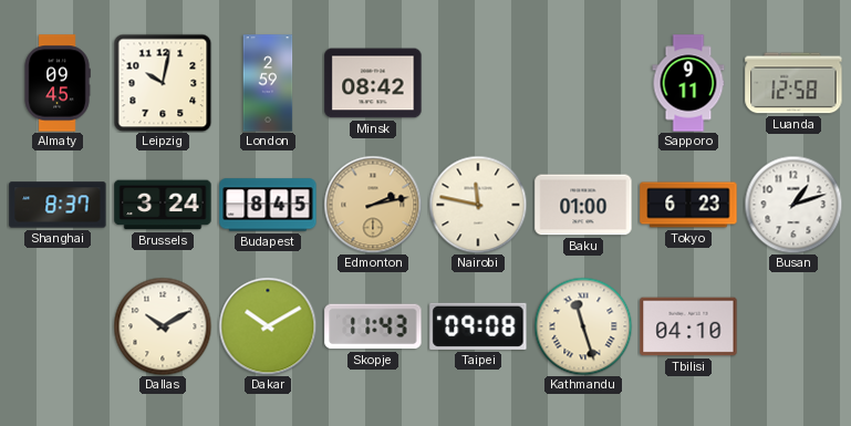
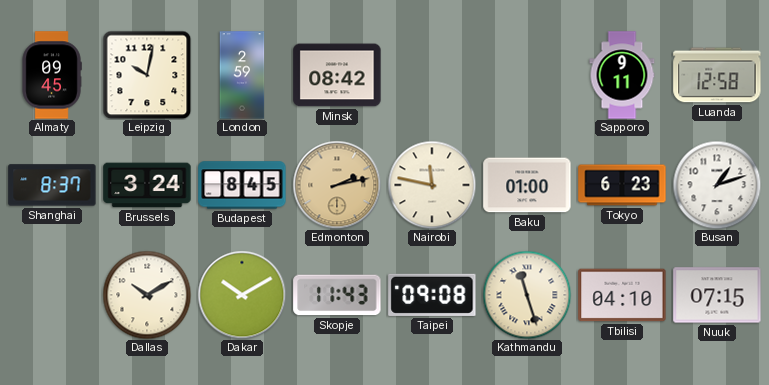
Nuuk: none -> 07:15
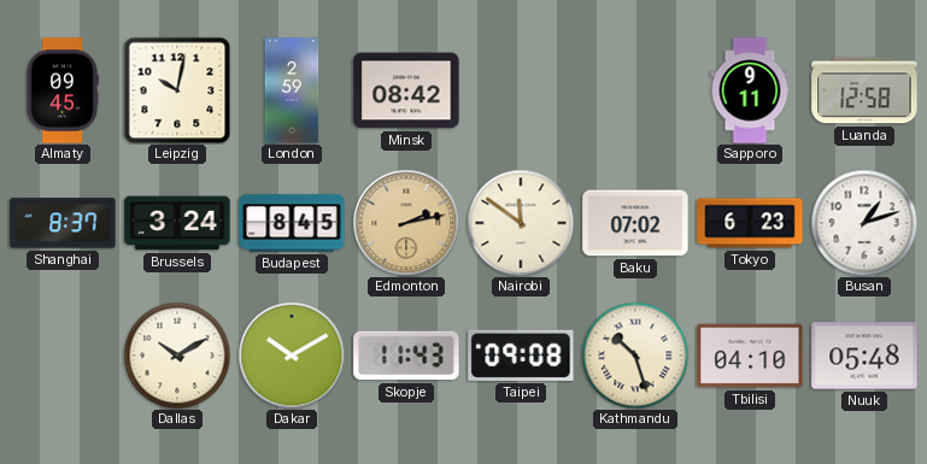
Nairobi: 11:47 -> 11:51
Baku: 01:00 -> 07:02
Kathmandu: 11:27 -> 10:27
Nuuk: 07:15 -> 05:48
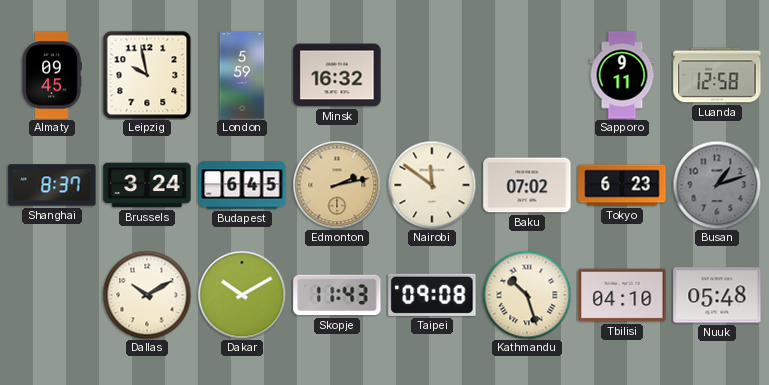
Leipzig: 10:02 -> 9:58
London: 2:59 -> 5:59
Minsk: 08:42 -> 16:32
Budapest: 8:45 -> 6:45
Busan dial: white -> grey
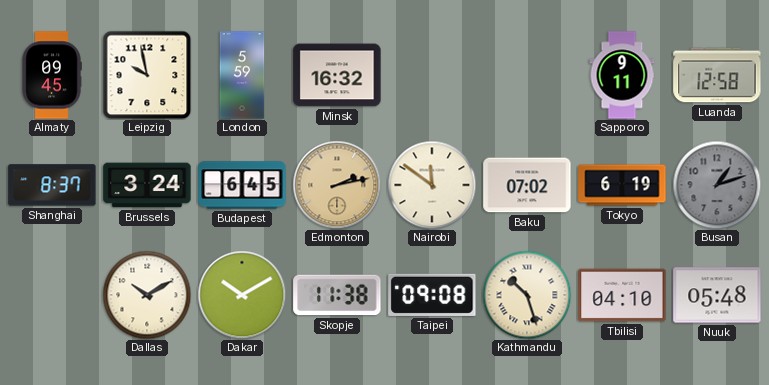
Tokyo: 6:23 -> 6:19
Skopje: 11:43 -> 11:38
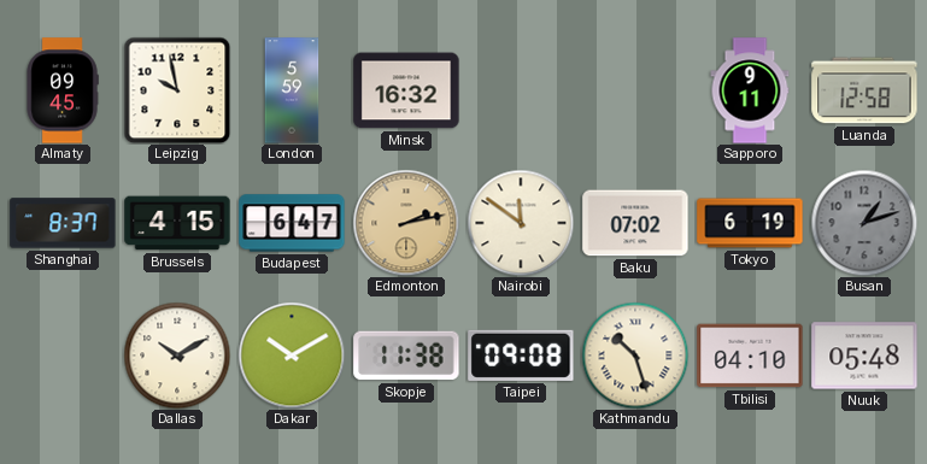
Brussels: 3:24 -> 4:15
Budapest: 6:45 -> 6:47
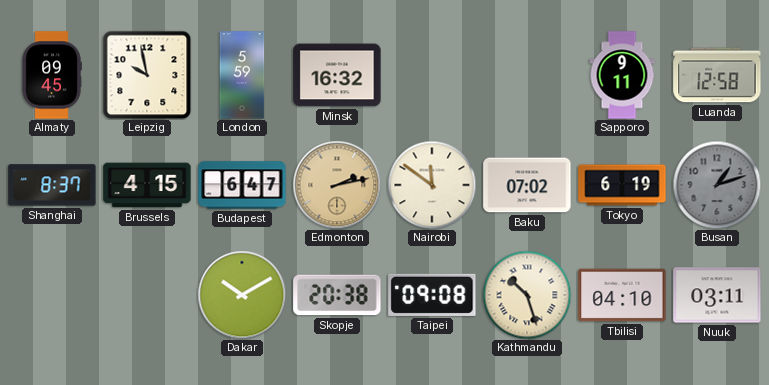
Dallas: 10:10 -> none
Skopje: 11:38 -> 20:38
Nuuk: 05:48 -> 03:11
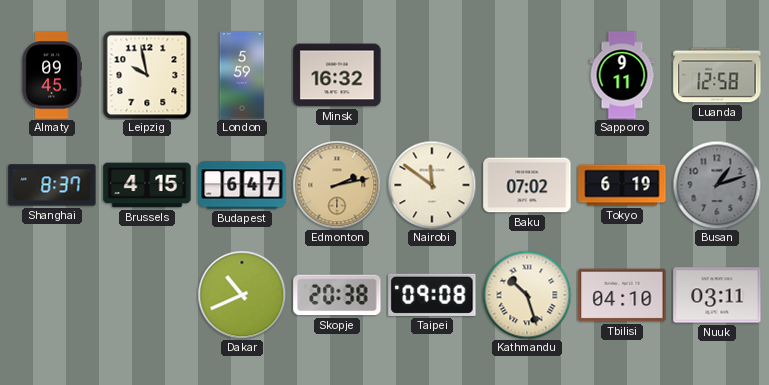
Dakar: 10:10 -> 10:41
